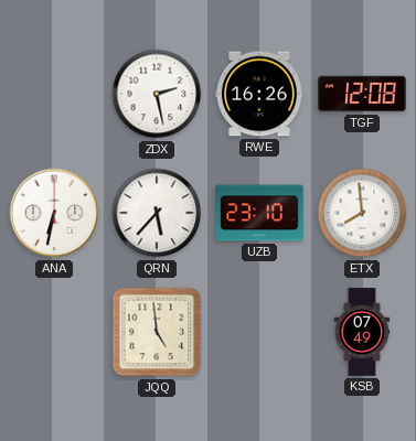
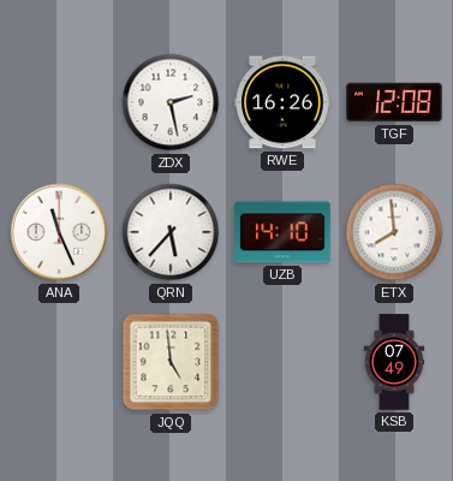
ANA: 6:32 -> 11:26
UZB: 23:10 -> 14:10
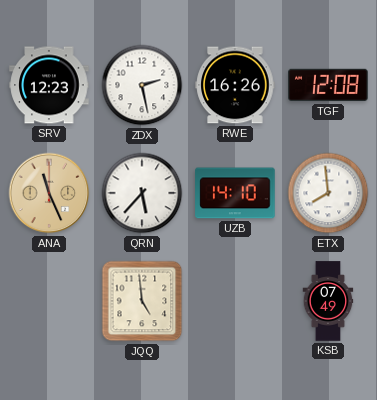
SRV: none -> 12:23
ANA dial: white -> champagne
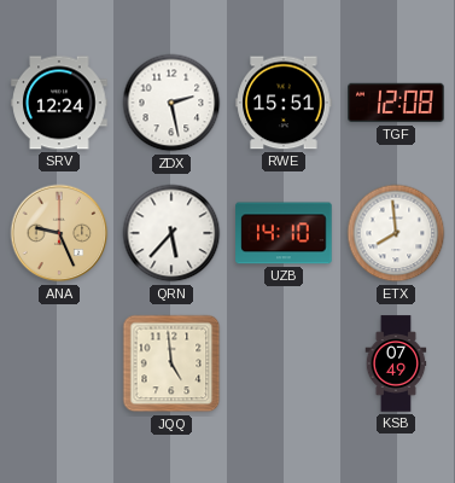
SRV: 12:23 -> 12:24
RWE: 16:26 -> 15:51
ANA: 11:26 -> 9:26
